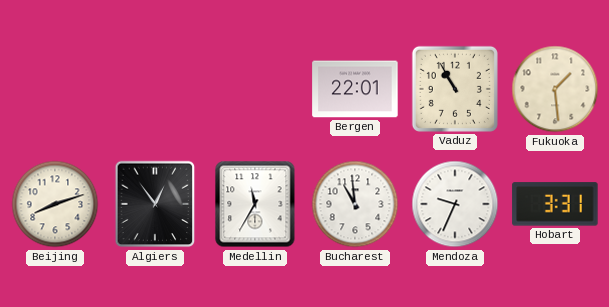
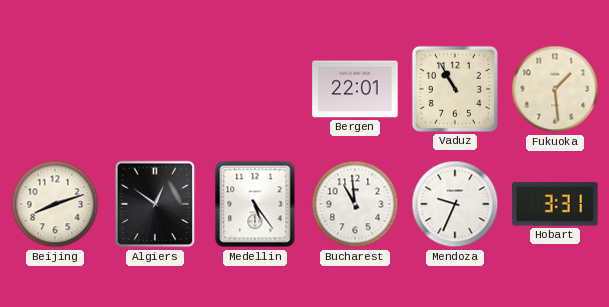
Algiers: 12:54 -> 12:51
Medellin: 11:35 -> 5:24
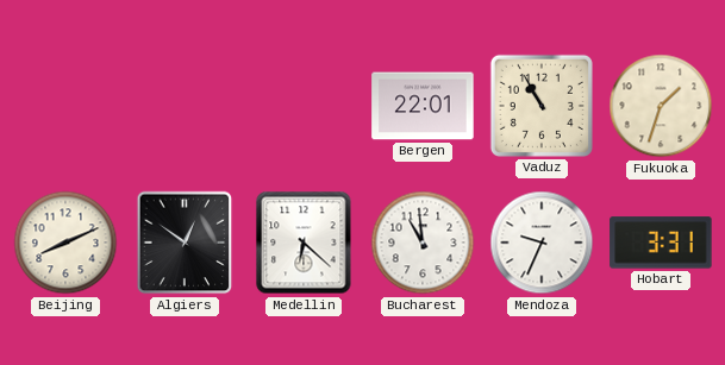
Fukuoka: 1:29 -> 1:33
Beijing: 8:12 -> 8:11
Medellin: 5:24 -> 6:22
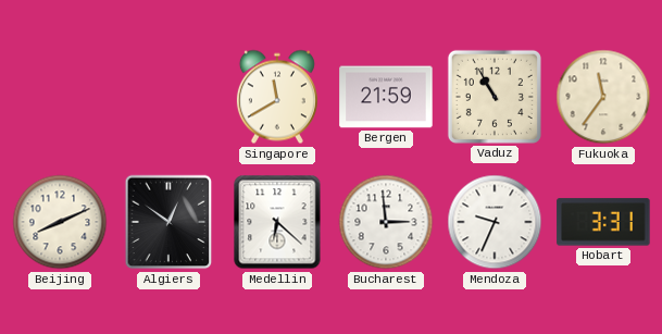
Singapore: none -> 11:40
Bergen: 22:01 -> 21:59
Fukuoka: 1:33 -> 11:36
Bucharest: 10:59 -> 2:59
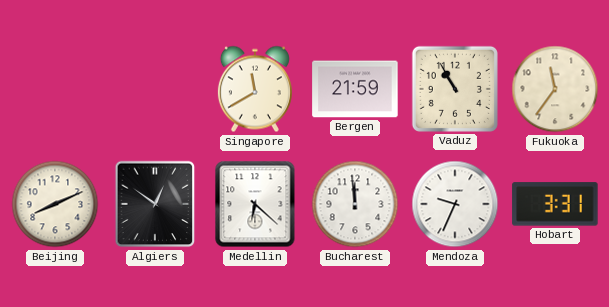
Bucharest: 2:59 -> 11:59
